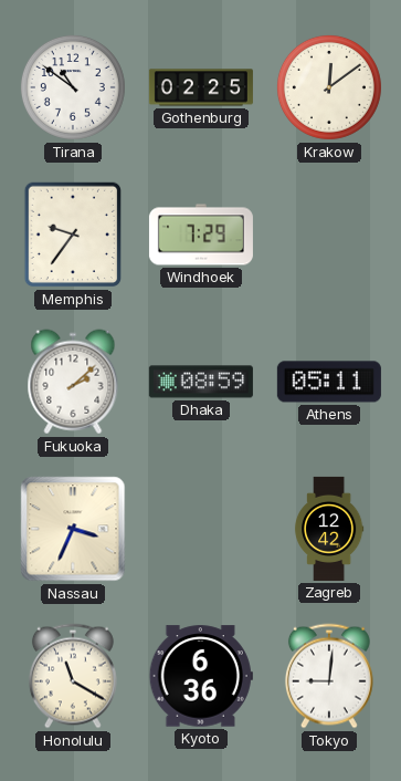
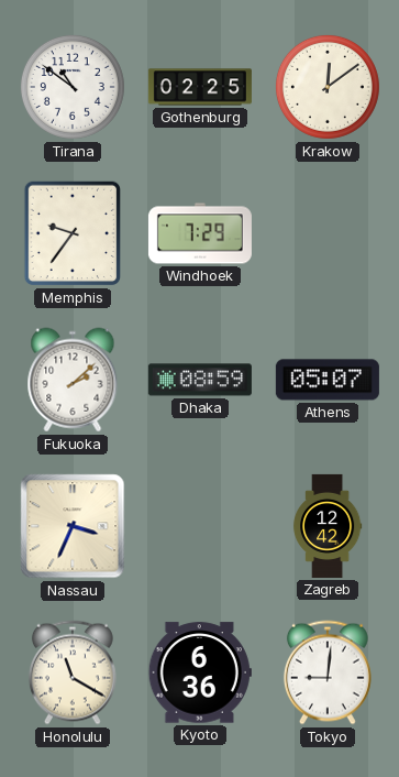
Athens: 05:11 -> 05:07
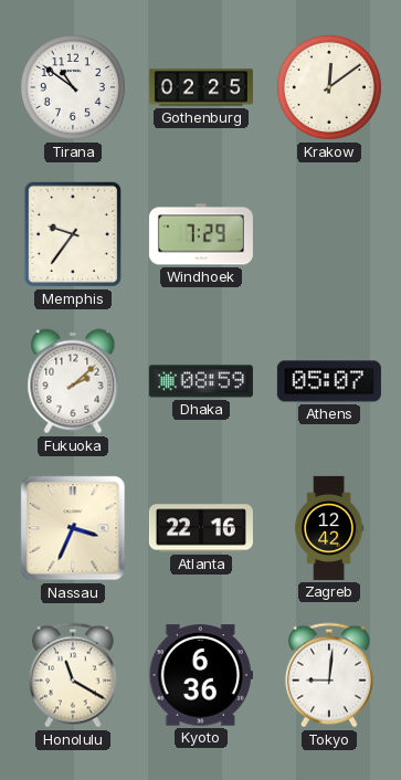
Atlanta: none -> 22:16
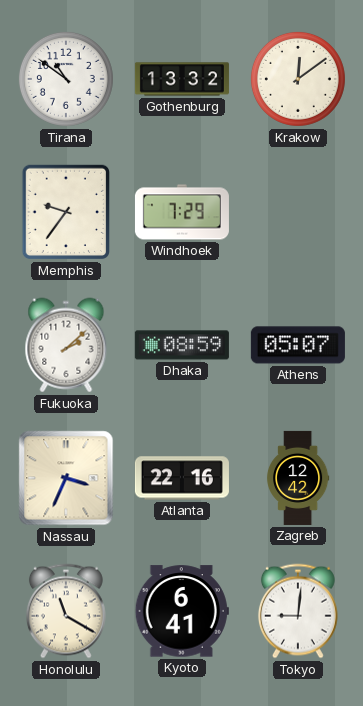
Gothenburg: 02:25 -> 13:32
Kyoto: 6:36 -> 6:41
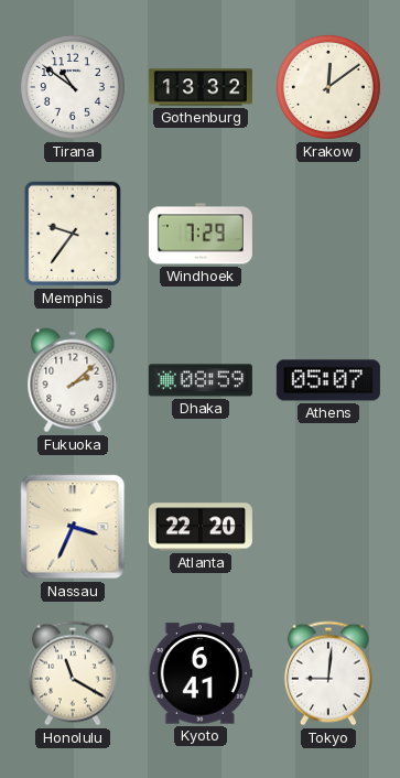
Atlanta: 22:16 -> 22:20
Zagreb: 12:42 -> none
